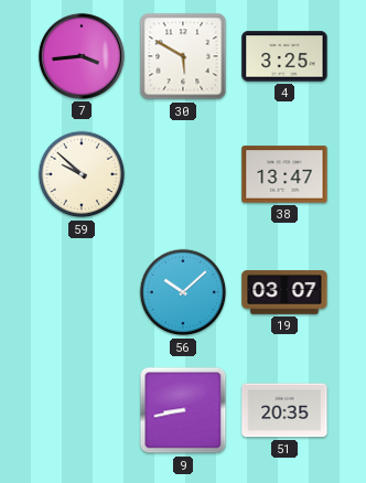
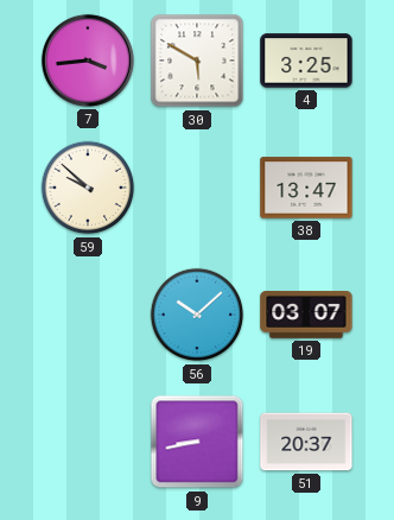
51: 20:35 -> 20:37
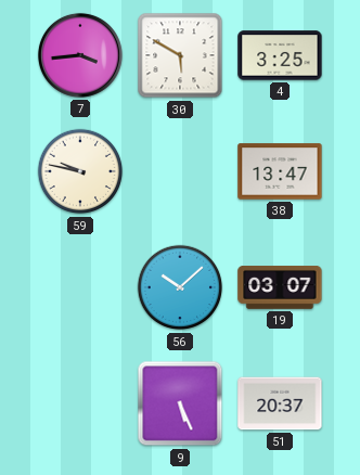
59: 9:52 -> 9:47
9: 8:43 -> 5:26
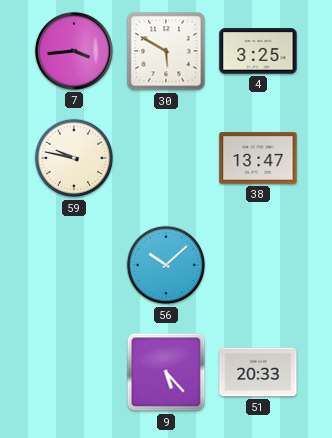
19: 03:07 -> none
9: 5:26 -> 5:23
51: 20:37 -> 20:33
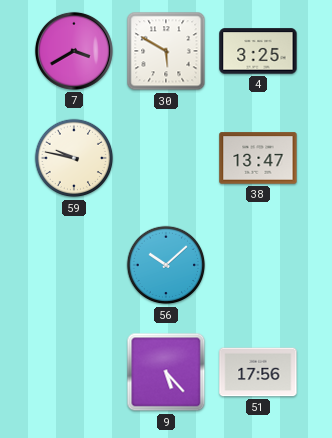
7: 3:44 -> 3:40
51: 20:33 -> 17:56
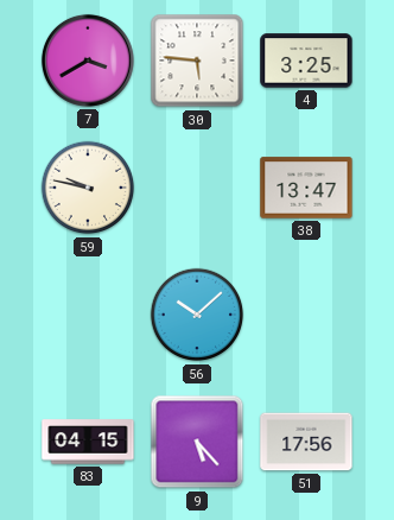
30: 5:50 -> 5:46
83: none -> 04:15
